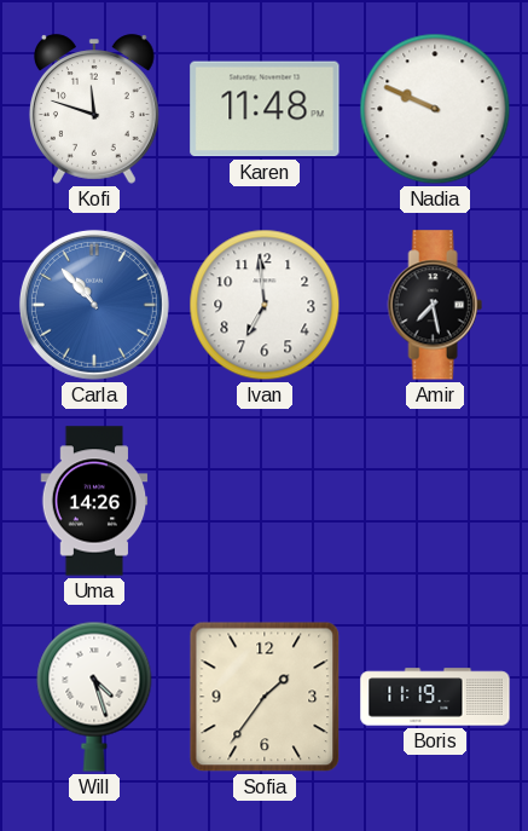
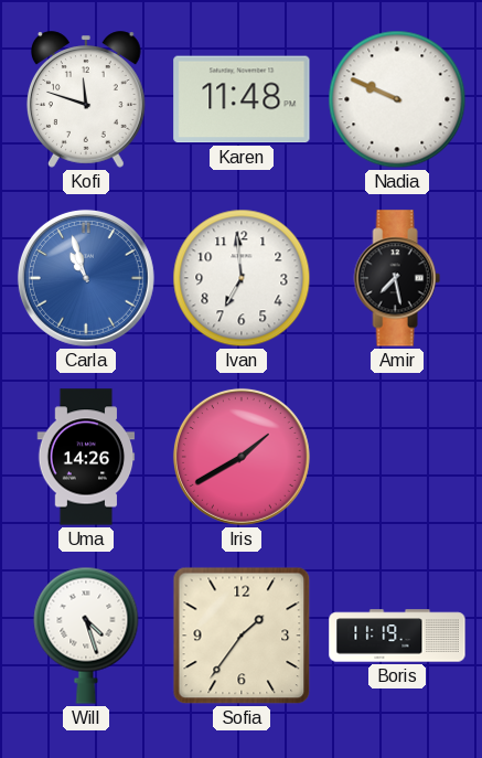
Carla: 10:53 -> 10:57
Iris: none -> 1:40
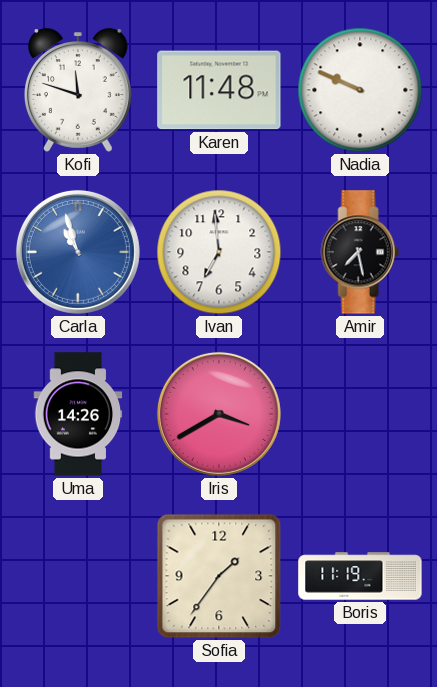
Iris: 1:40 -> 3:40
Will: 4:27 -> none
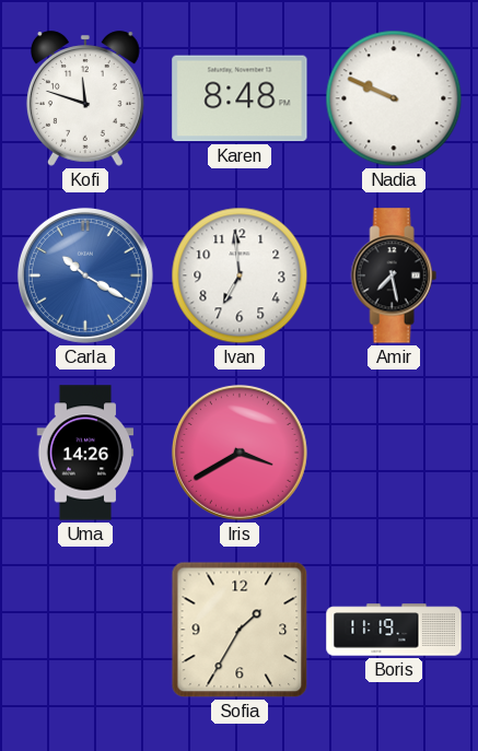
Karen: 11:48 -> 8:48
Carla: 10:57 -> 10:20
Sofia: 1:36 -> 1:35
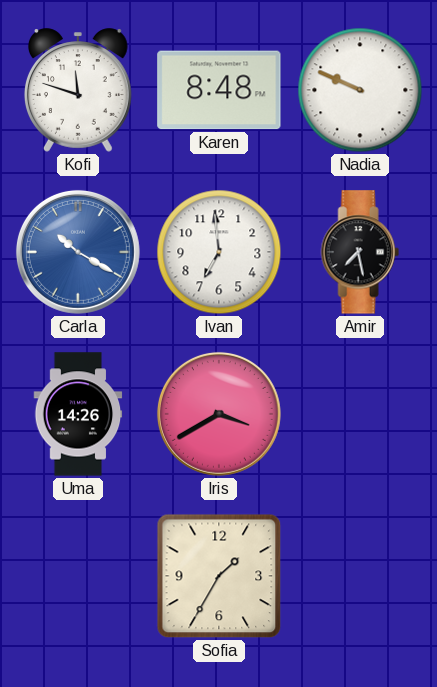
Boris: 11:19 -> none
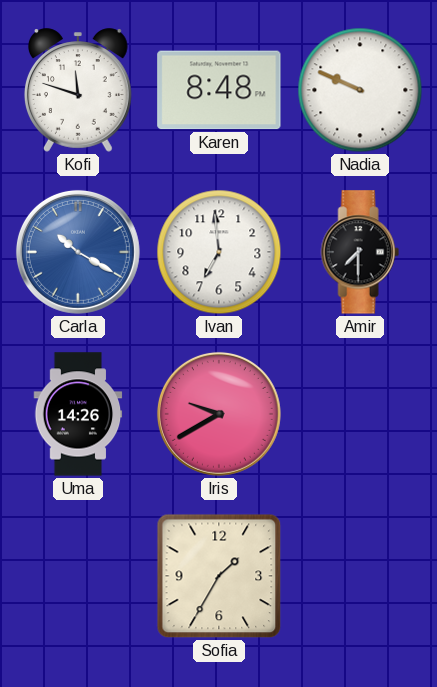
Amir: 7:28 -> 7:30
Iris: 3:40 -> 9:40
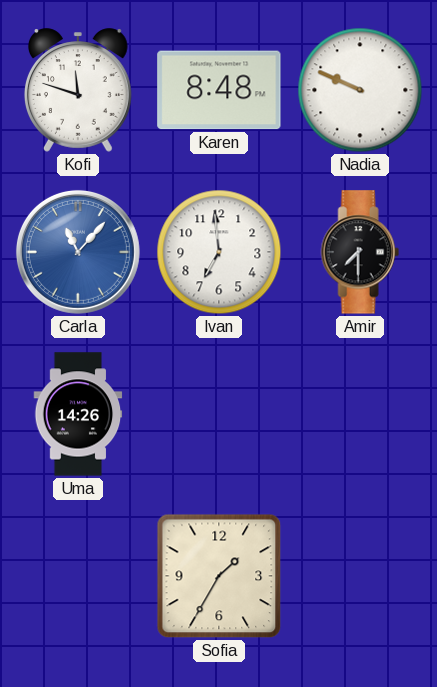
Carla: 10:20 -> 11:07
Iris: 9:40 -> none
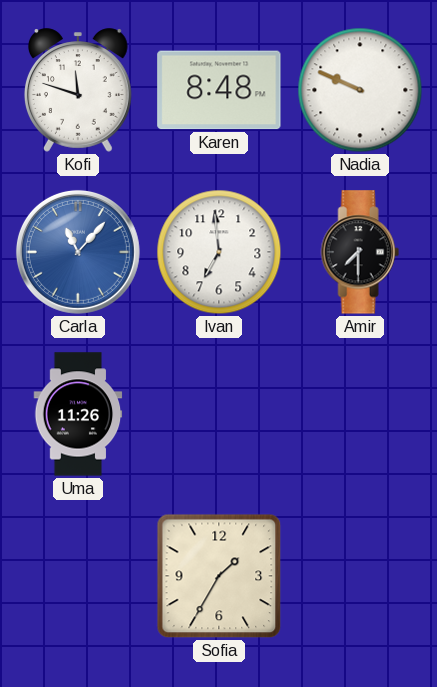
Uma: 14:26 -> 11:26
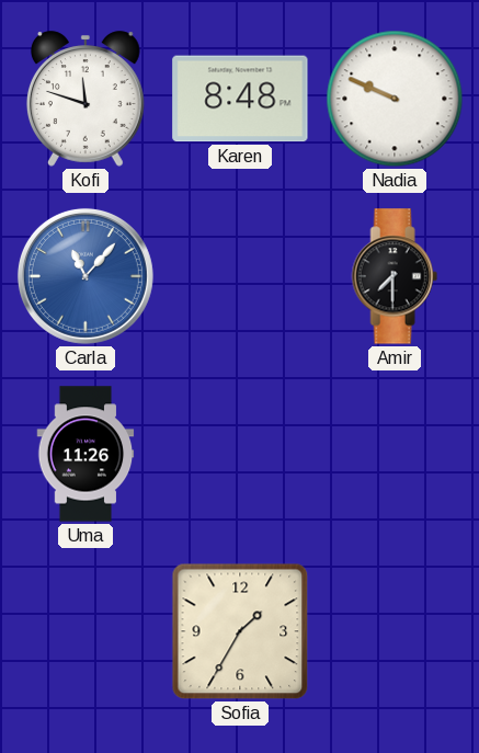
Ivan: 6:59 -> none
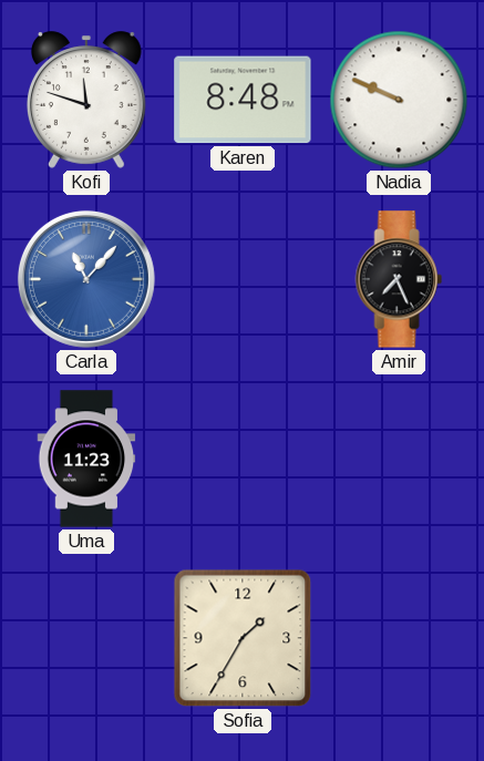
Amir: 7:30 -> 7:26
Uma: 11:26 -> 11:23
